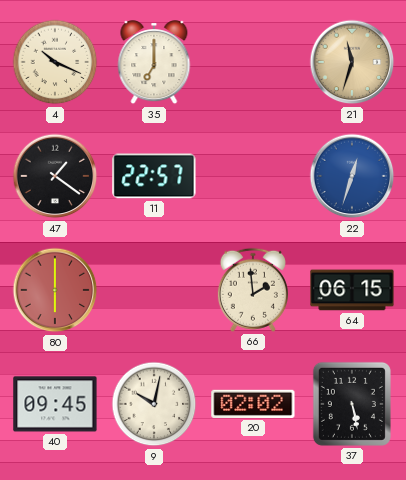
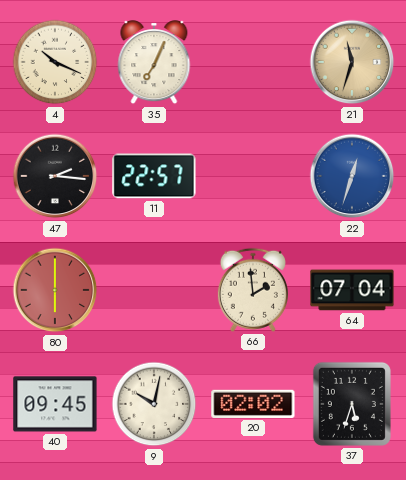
35: 7:00 -> 7:04
47: 1:21 -> 2:16
64: 06:15 -> 07:04
37: 5:28 -> 5:33
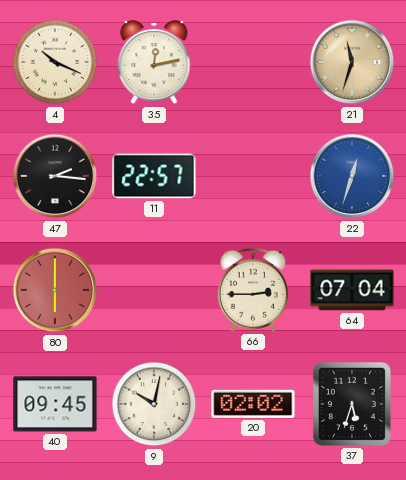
35: 7:04 -> 12:13
66: 1:59 -> 2:45
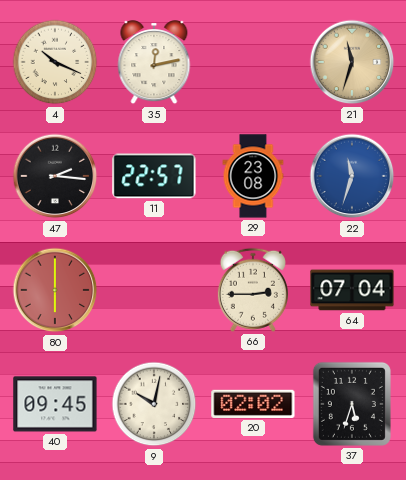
29: none -> 23:08
22: 12:33 -> 11:33
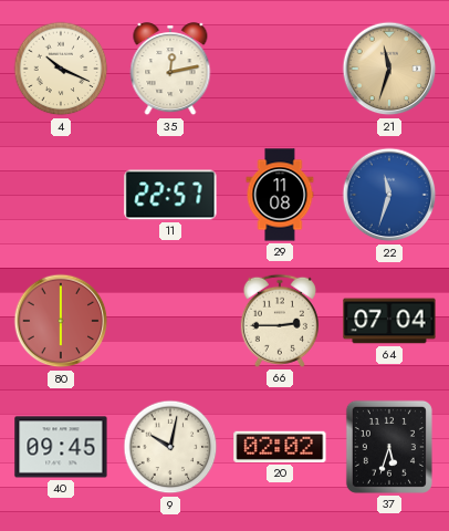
47: 2:16 -> none
29: 23:08 -> 11:08
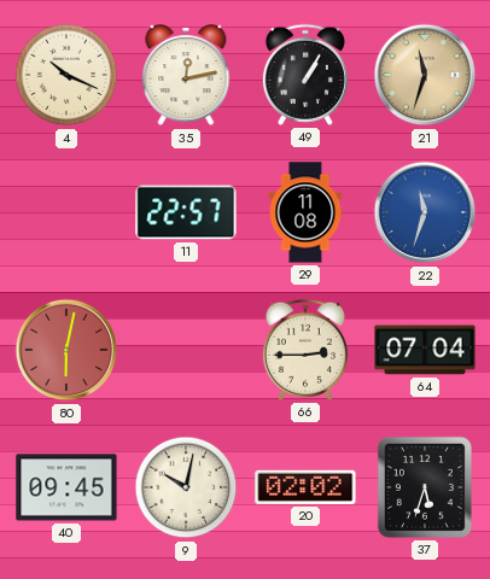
49: none -> 1:05
80: 6:00 -> 6:02
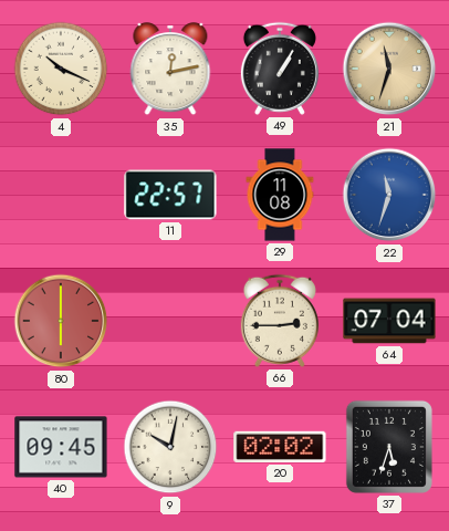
80: 6:02 -> 6:00
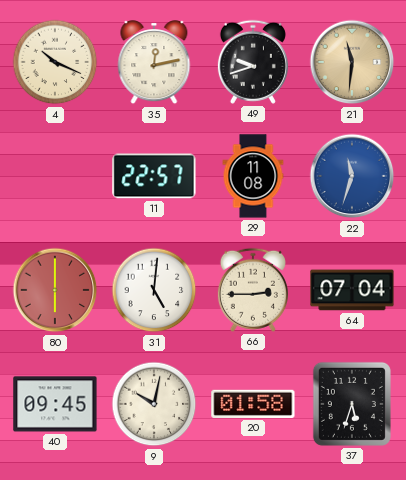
49: 1:05 -> 9:42
21: 11:33 -> 11:31
31: none -> 5:01
20: 02:02 -> 01:58
